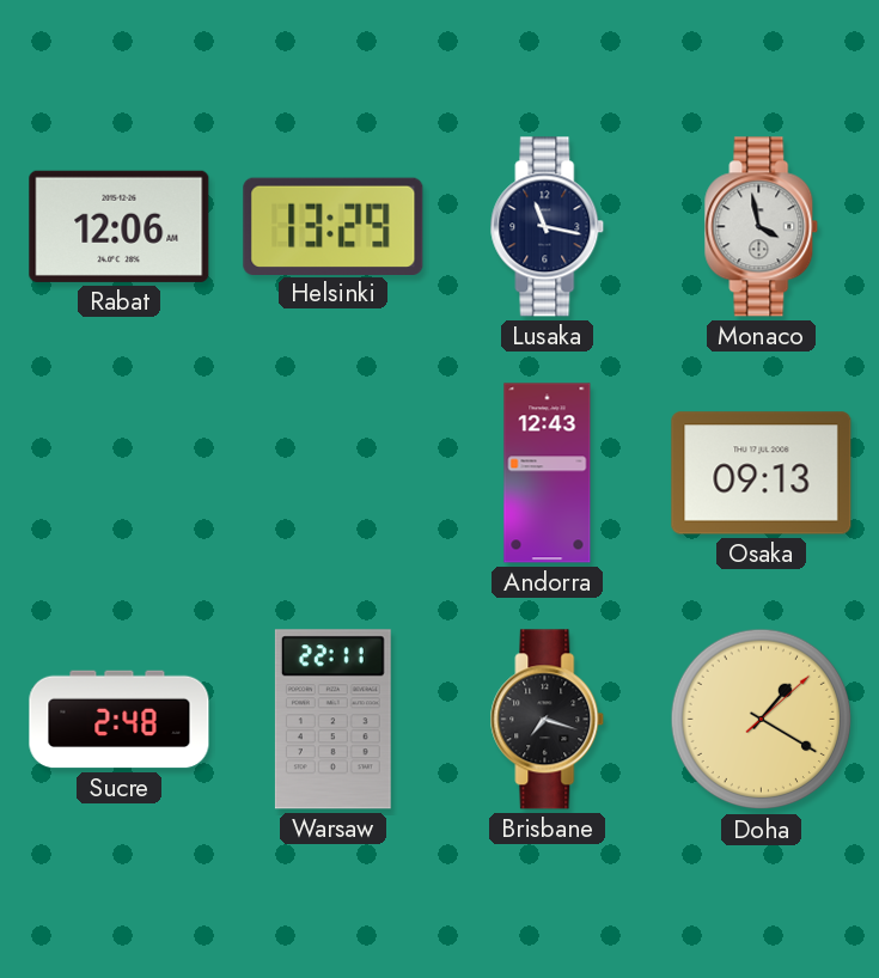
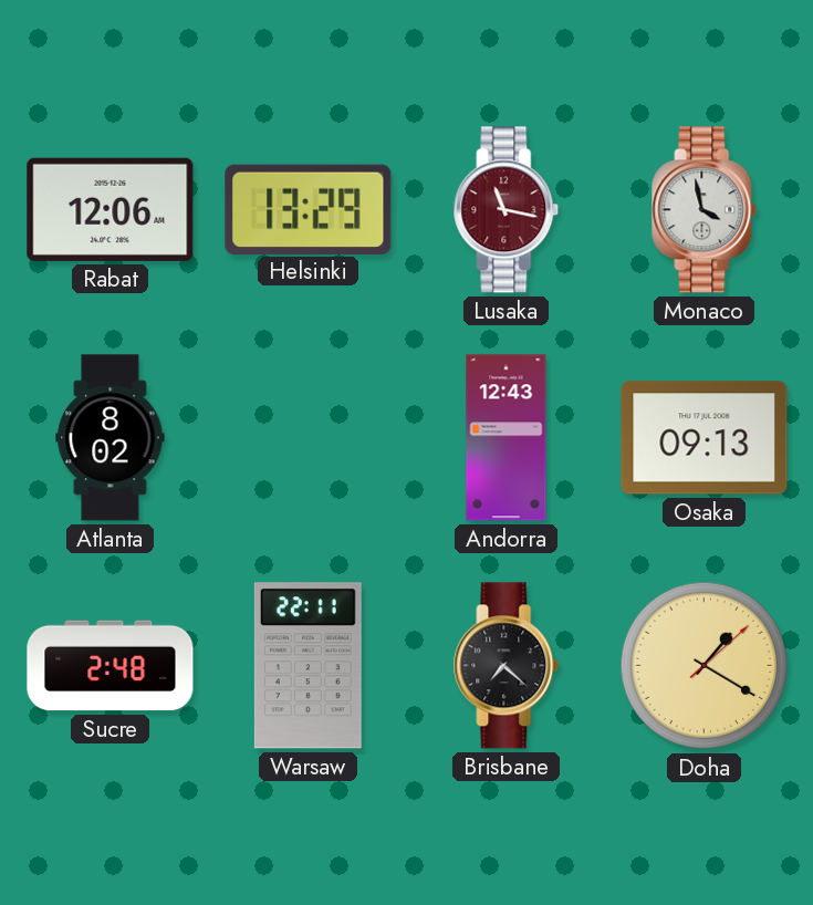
Lusaka dial: navy -> burgundy
Atlanta: none -> 8:02
Brisbane: 7:18 -> 7:22
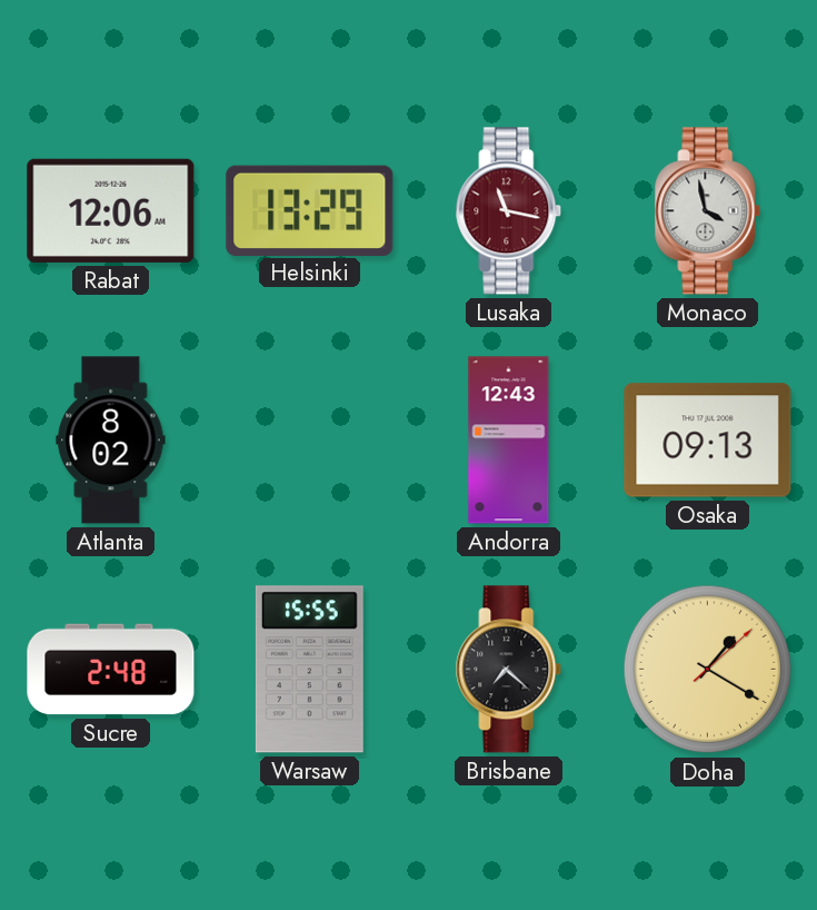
Warsaw: 22:11 -> 15:55
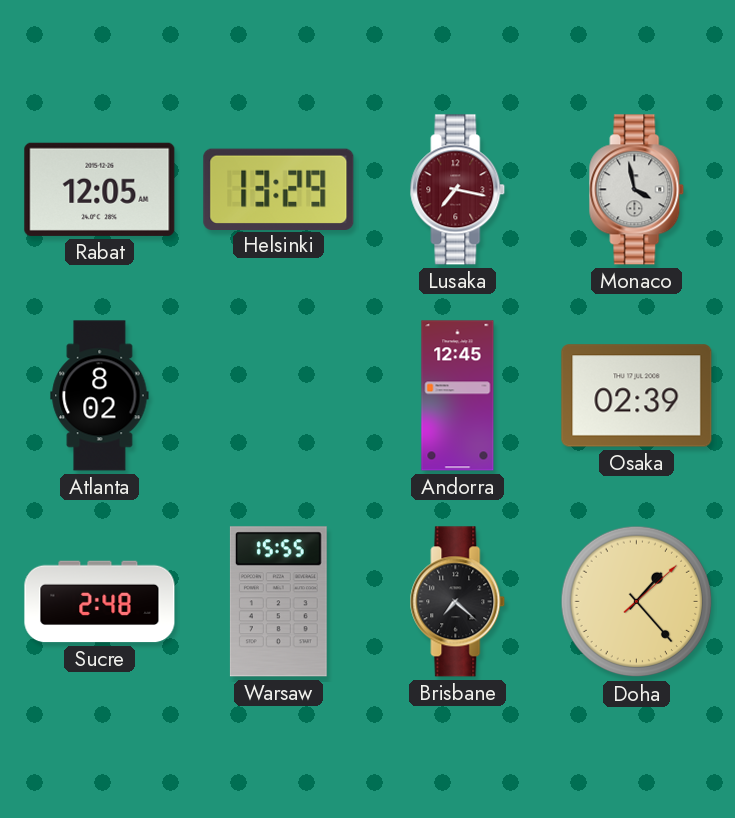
Rabat: 12:06 -> 12:05
Lusaka: 11:17 -> 7:17
Andorra: 12:43 -> 12:45
Osaka: 09:13 -> 02:39
Doha: 1:20 -> 1:23
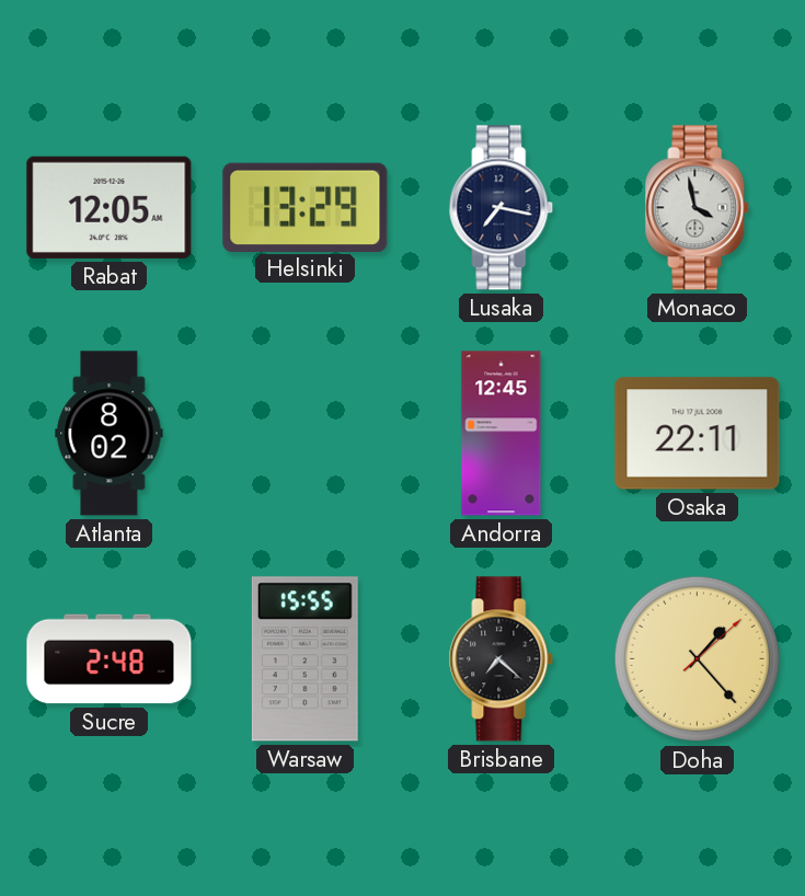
Lusaka dial: burgundy -> navy
Osaka: 02:39 -> 22:11
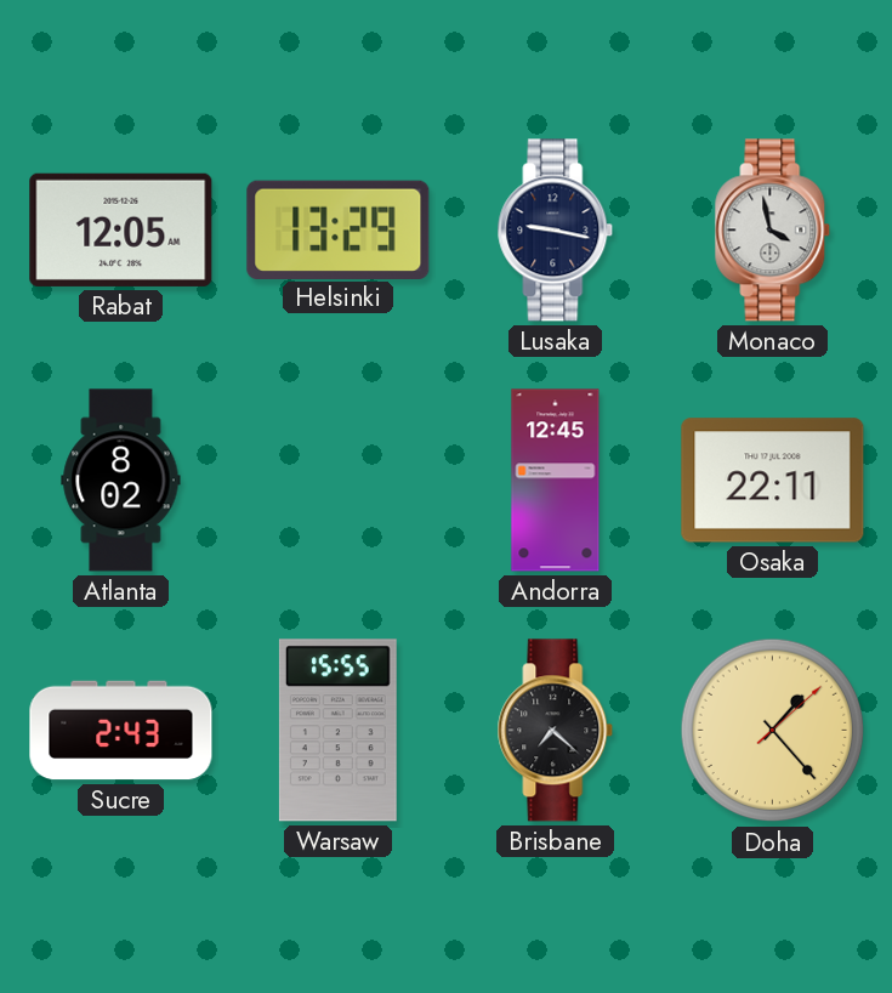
Lusaka: 7:17 -> 9:17
Sucre: 2:48 -> 2:43
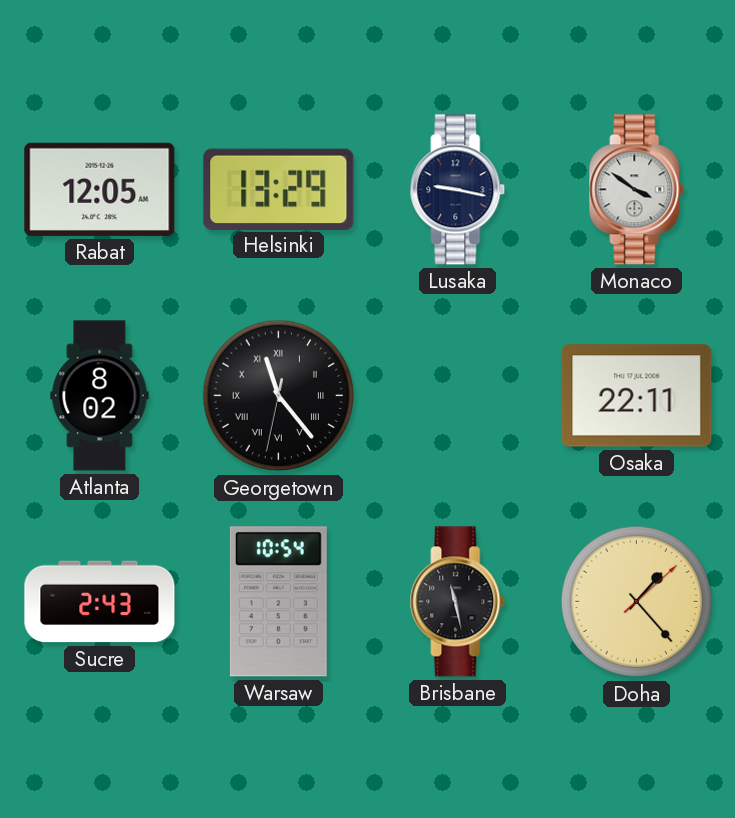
Monaco: 3:58 -> 3:51
Georgetown: none -> 11:23
Andorra: 12:45 -> none
Warsaw: 15:55 -> 10:54
Brisbane: 7:22 -> 11:28
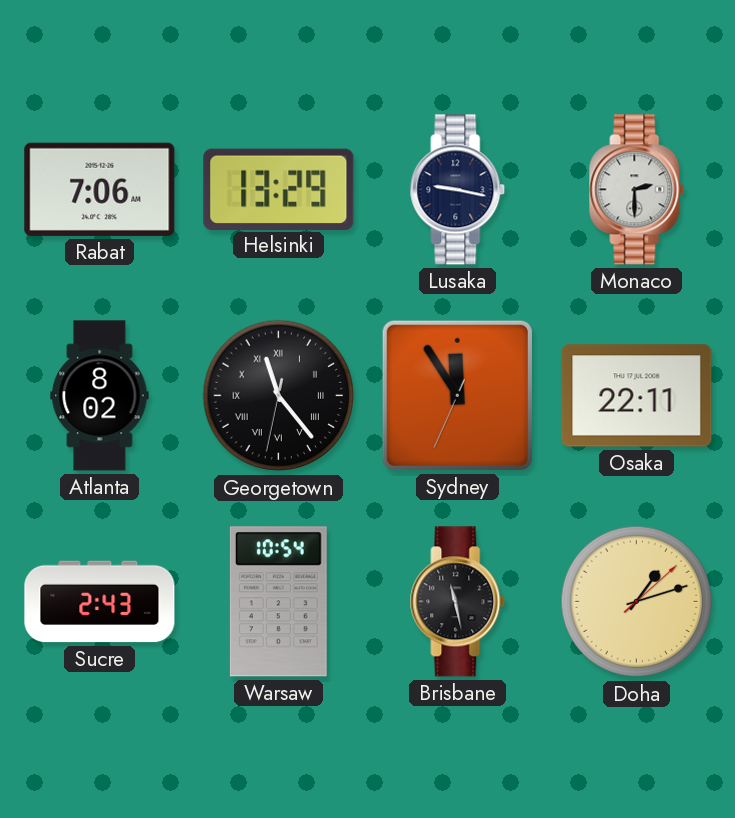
Rabat: 12:05 -> 7:06
Monaco: 3:51 -> 2:30
Sydney: none -> 11:54
Doha: 1:23 -> 1:12
